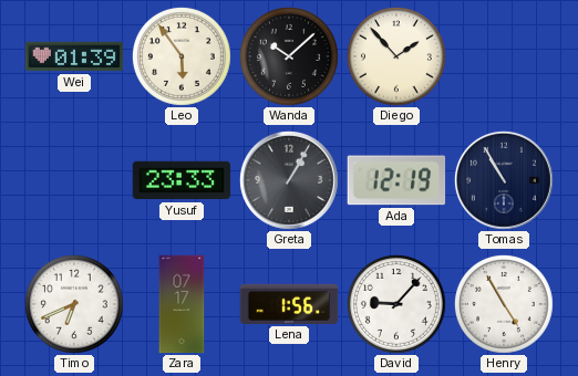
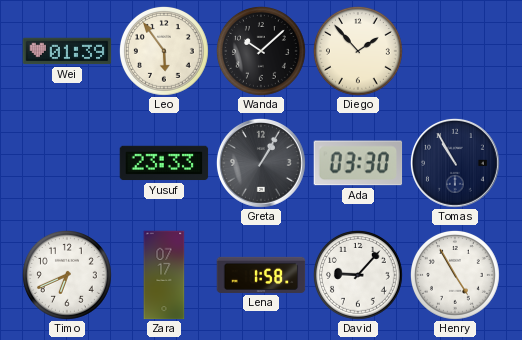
Ada: 12:19 -> 03:30
Lena: 1:56 -> 1:58
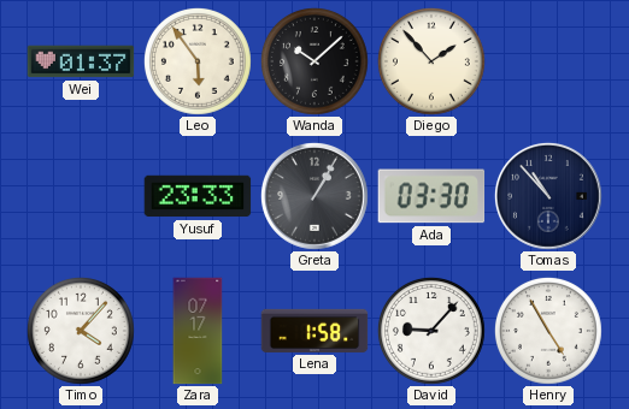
Wei: 01:39 -> 01:37
Tomas: 10:55 -> 10:53
Timo: 6:41 -> 4:07
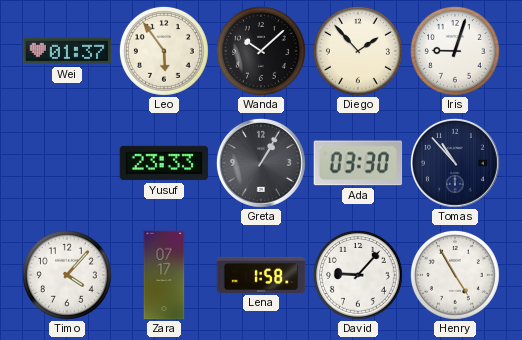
Iris: none -> 9:03
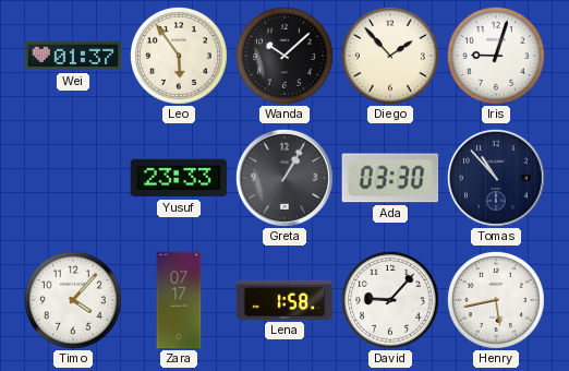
Henry: 4:55 -> 5:43
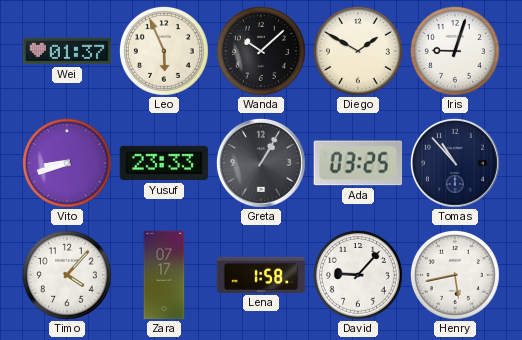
Leo: 5:54 -> 5:56
Diego: 1:53 -> 1:50
Vito: none -> 8:42
Ada: 03:30 -> 03:25
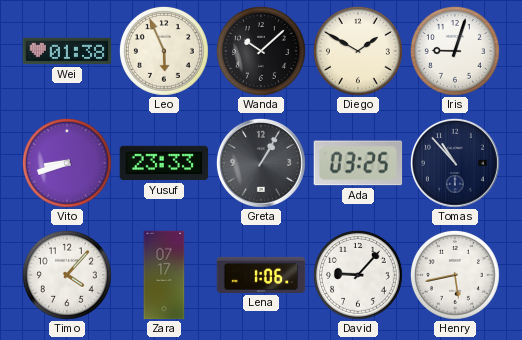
Wei: 01:37 -> 01:38
Lena: 1:58 -> 1:06
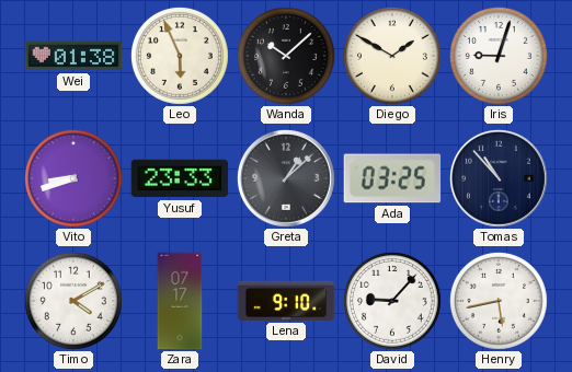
Greta: 1:05 -> 1:08
Timo: 4:07 -> 4:10
Lena: 1:06 -> 9:10
